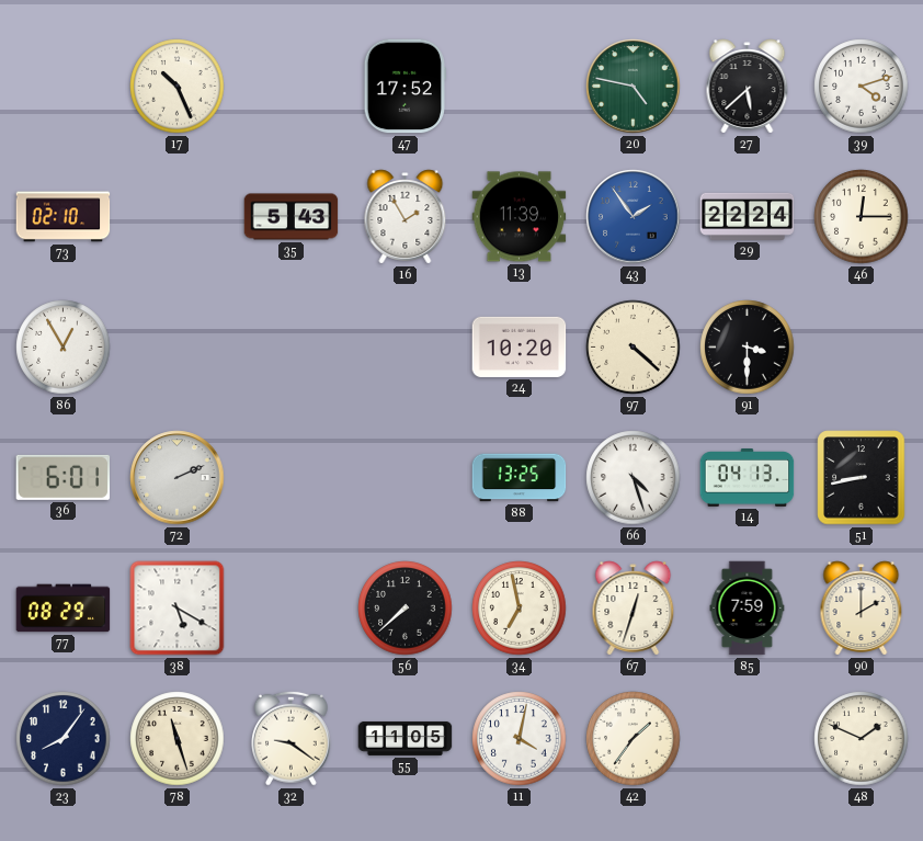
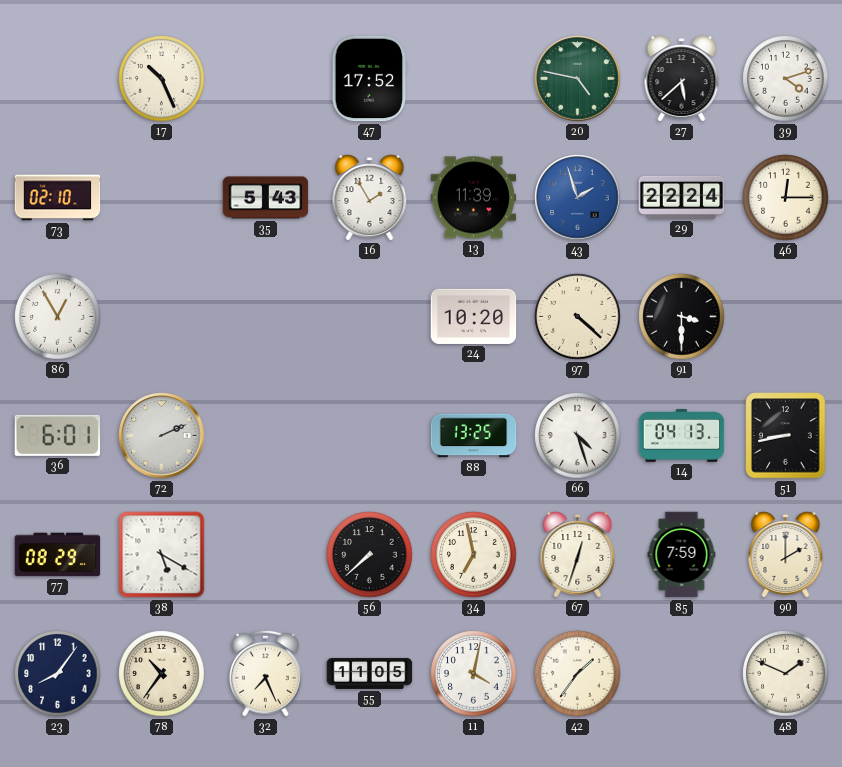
43: 1:54 -> 1:57
78: 11:27 -> 10:36
32: 9:21 -> 7:26
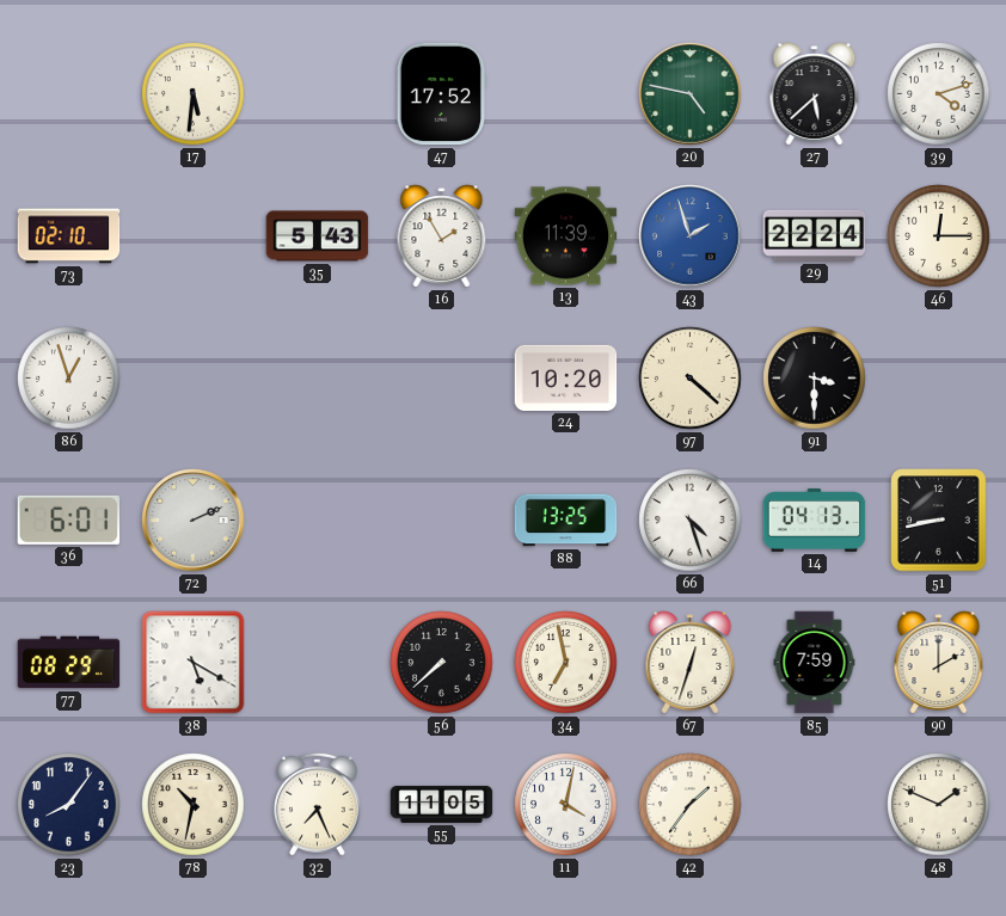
17: 10:26 -> 5:31
86: 12:55 -> 12:57
78: 10:36 -> 10:32
